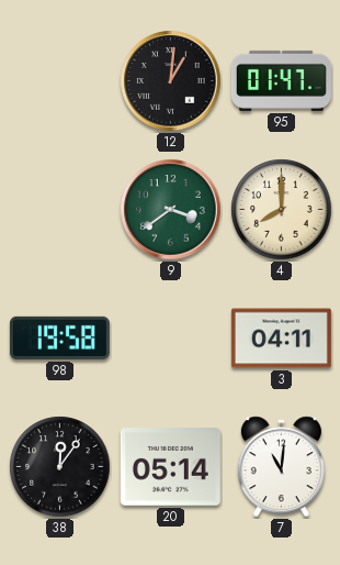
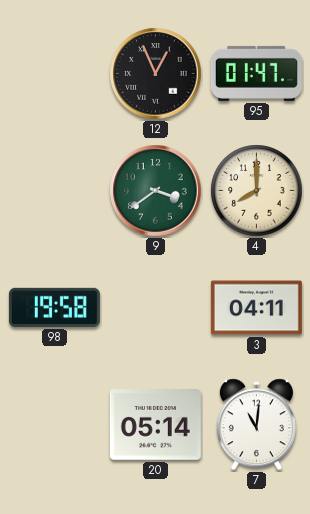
12: 1:01 -> 12:56
38: 12:06 -> none
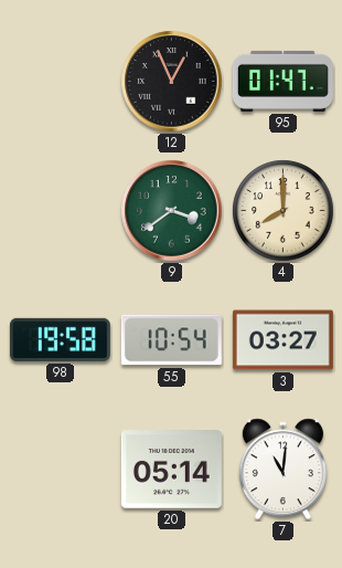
55: none -> 10:54
3: 04:11 -> 03:27
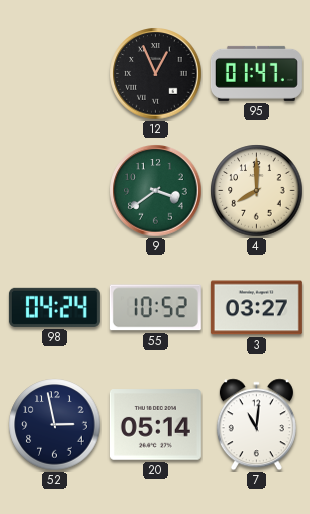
98: 19:58 -> 04:24
55: 10:54 -> 10:52
52: none -> 2:58
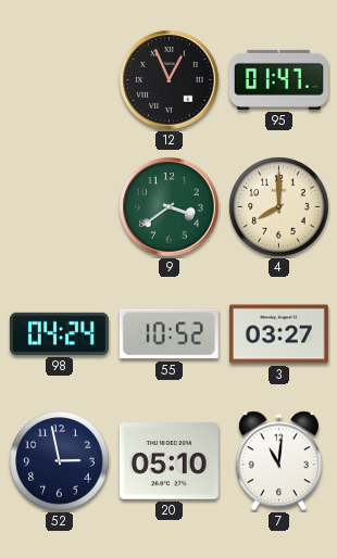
20: 05:14 -> 05:10
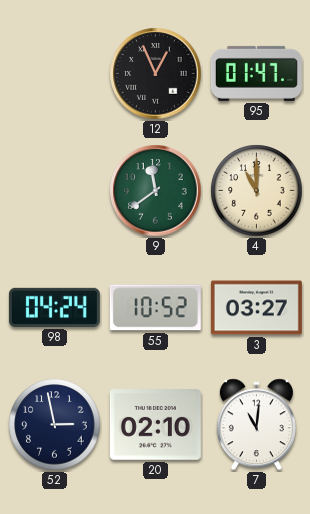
9: 3:39 -> 11:39
4: 8:00 -> 11:00
20: 05:10 -> 02:10
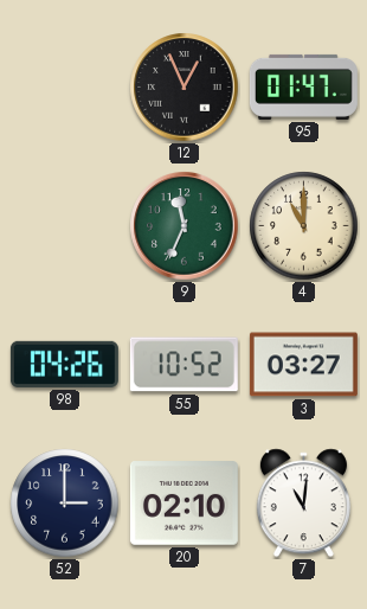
9: 11:39 -> 11:34
98: 04:24 -> 04:26
52: 2:58 -> 3:00
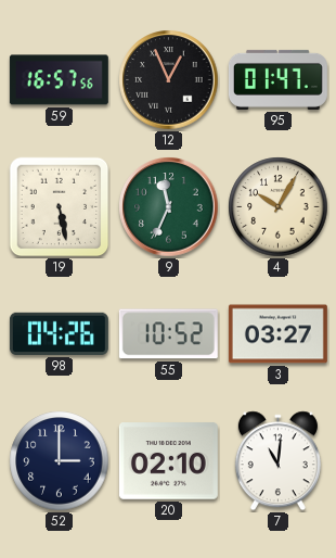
59: none -> 16:57
19: none -> 5:28
4: 11:00 -> 10:05
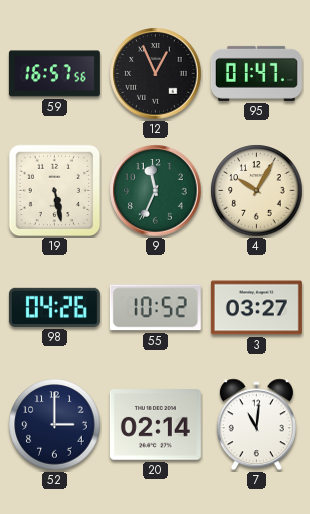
20: 02:10 -> 02:14
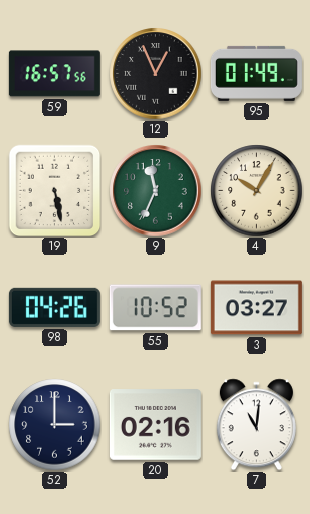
95: 01:47 -> 01:49
20: 02:14 -> 02:16
